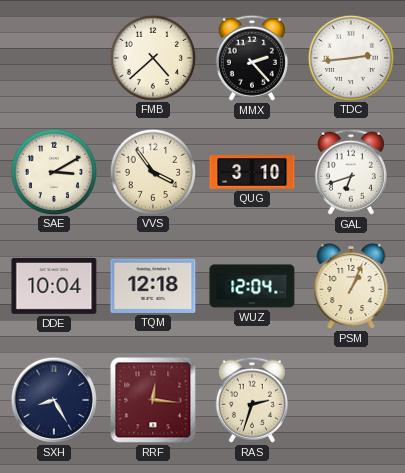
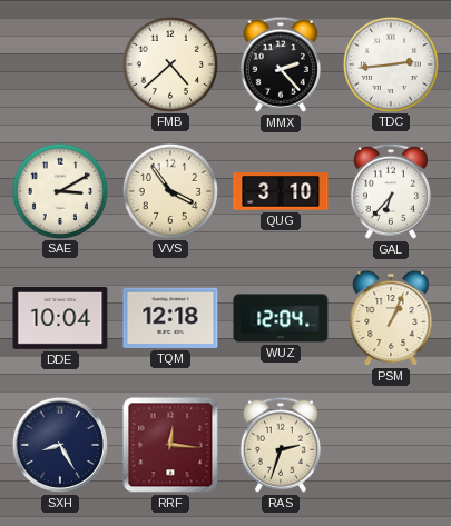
GAL: 6:42 -> 6:37
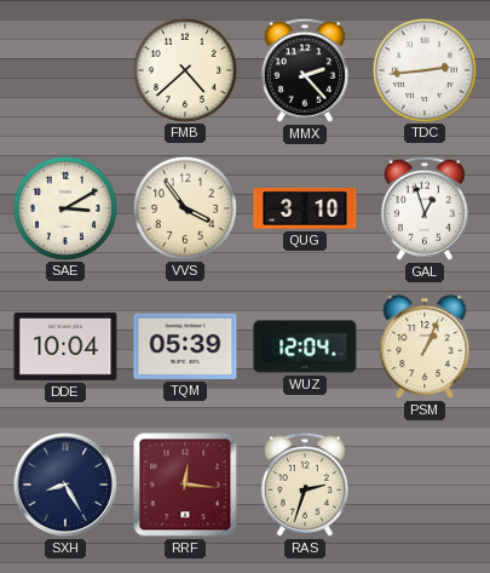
GAL: 6:37 -> 12:57
TQM: 12:18 -> 05:39
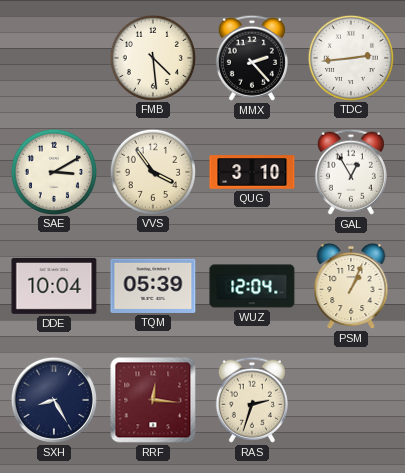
FMB: 4:38 -> 4:29
GAL: 12:57 -> 12:55
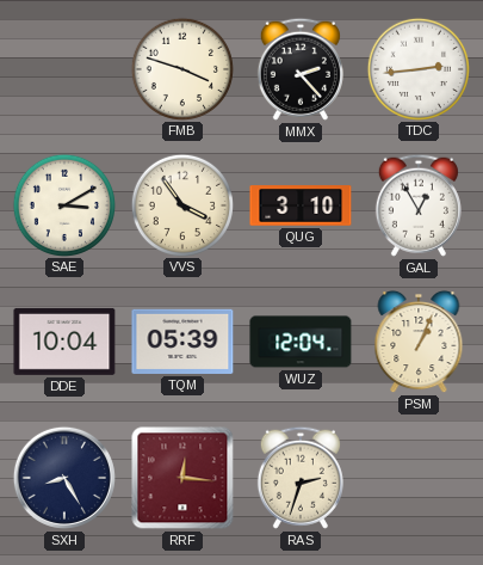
FMB: 4:29 -> 3:48
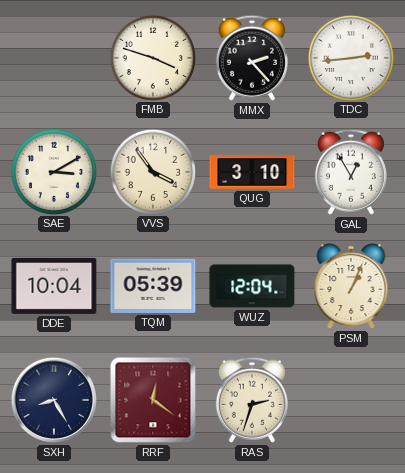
RRF: 12:16 -> 12:21
